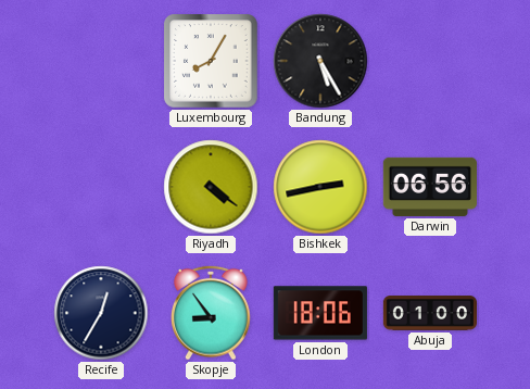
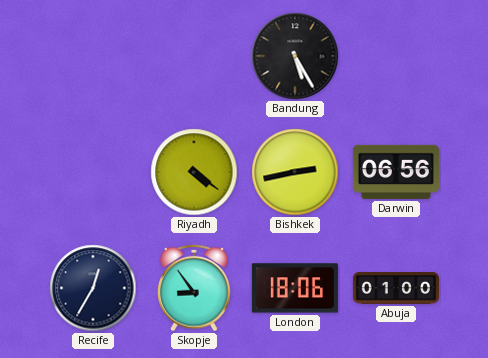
Luxembourg: 8:05 -> none
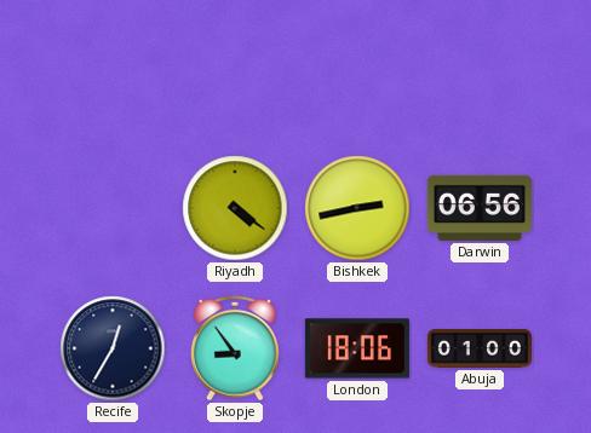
Bandung: 5:25 -> none
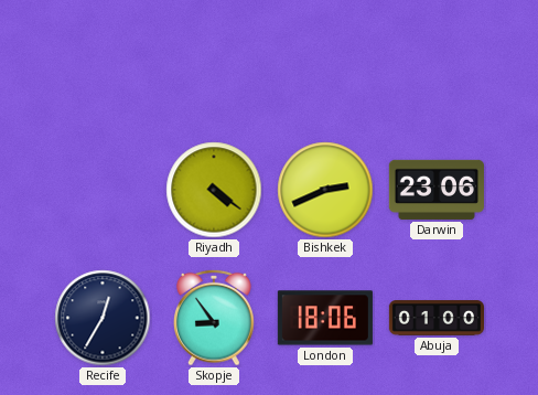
Bishkek: 2:43 -> 2:41
Darwin: 06:56 -> 23:06
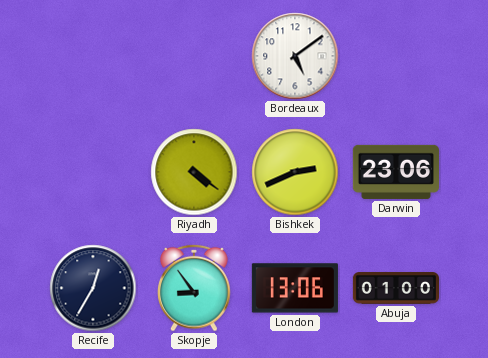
Bordeaux: none -> 5:09
London: 18:06 -> 13:06
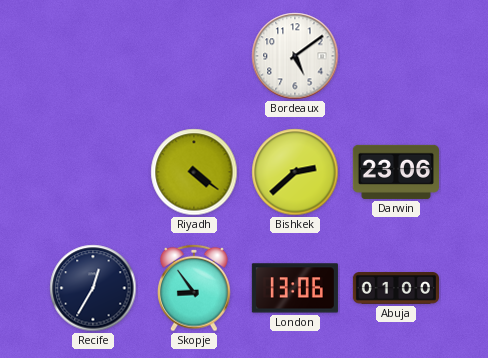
Bishkek: 2:41 -> 2:38
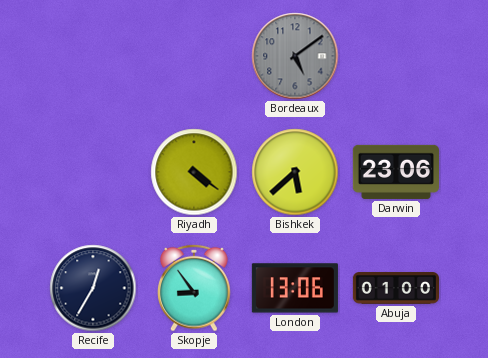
Bordeaux dial: white -> grey
Bishkek: 2:38 -> 5:38
